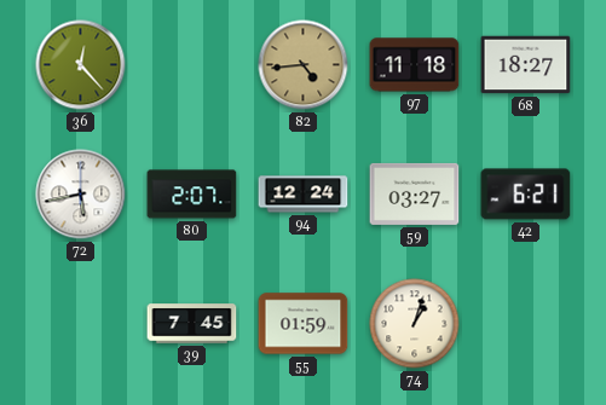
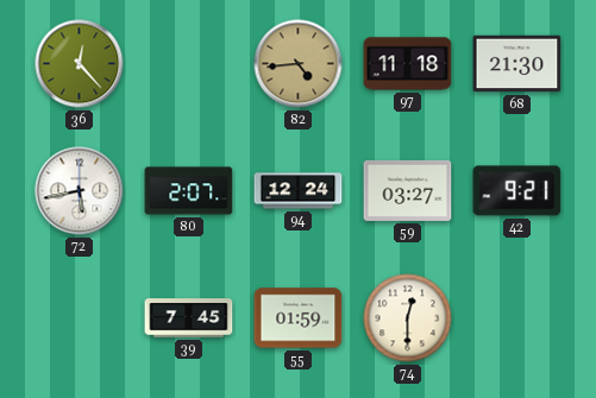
68: 18:27 -> 21:30
42: 6:21 -> 9:21
74: 1:03 -> 12:30
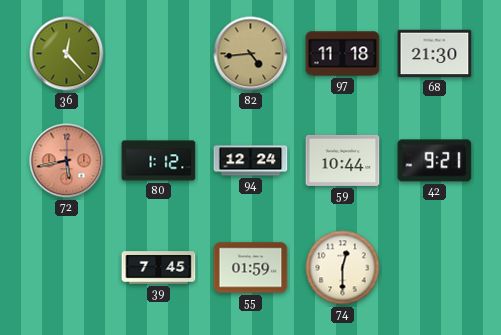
72 dial: white -> salmon
80: 2:07 -> 1:12
59: 03:27 -> 10:44
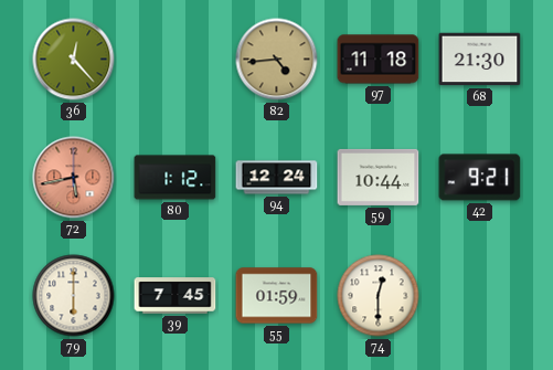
79: none -> 6:00
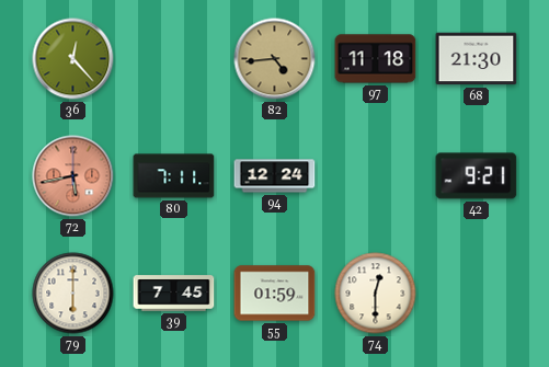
80: 1:12 -> 7:11
59: 10:44 -> none
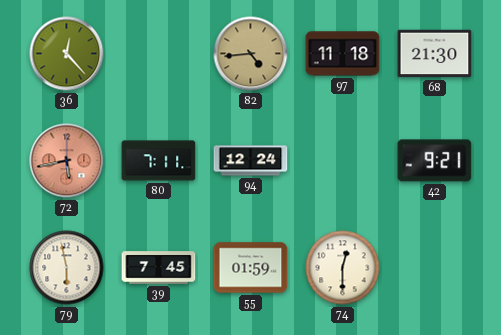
79: 6:00 -> 5:58
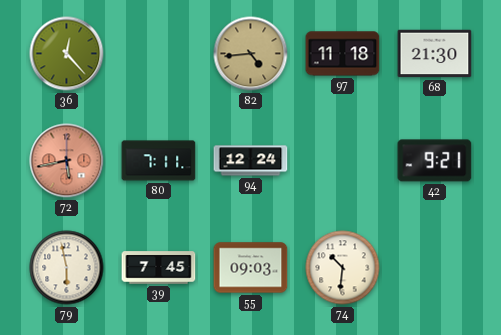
55: 01:59 -> 09:03
74: 12:30 -> 10:31
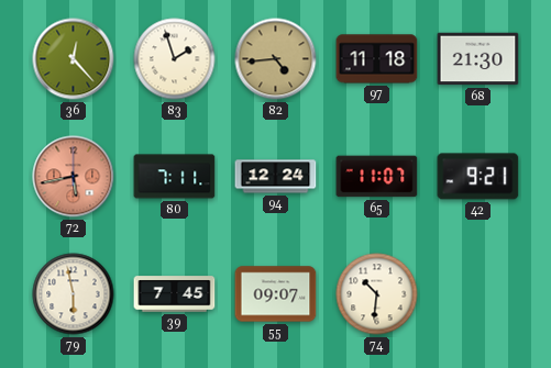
83: none -> 1:57
65: none -> 11:07
55: 09:03 -> 09:07
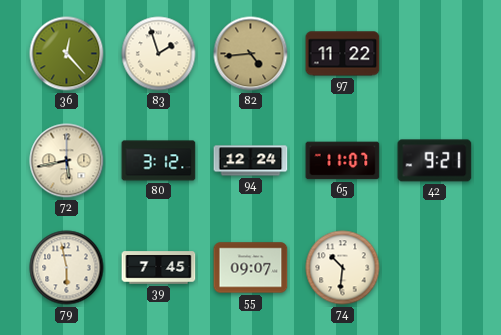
97: 11:18 -> 11:22
68: 21:30 -> none
72 dial: salmon -> cream
80: 7:11 -> 3:12
